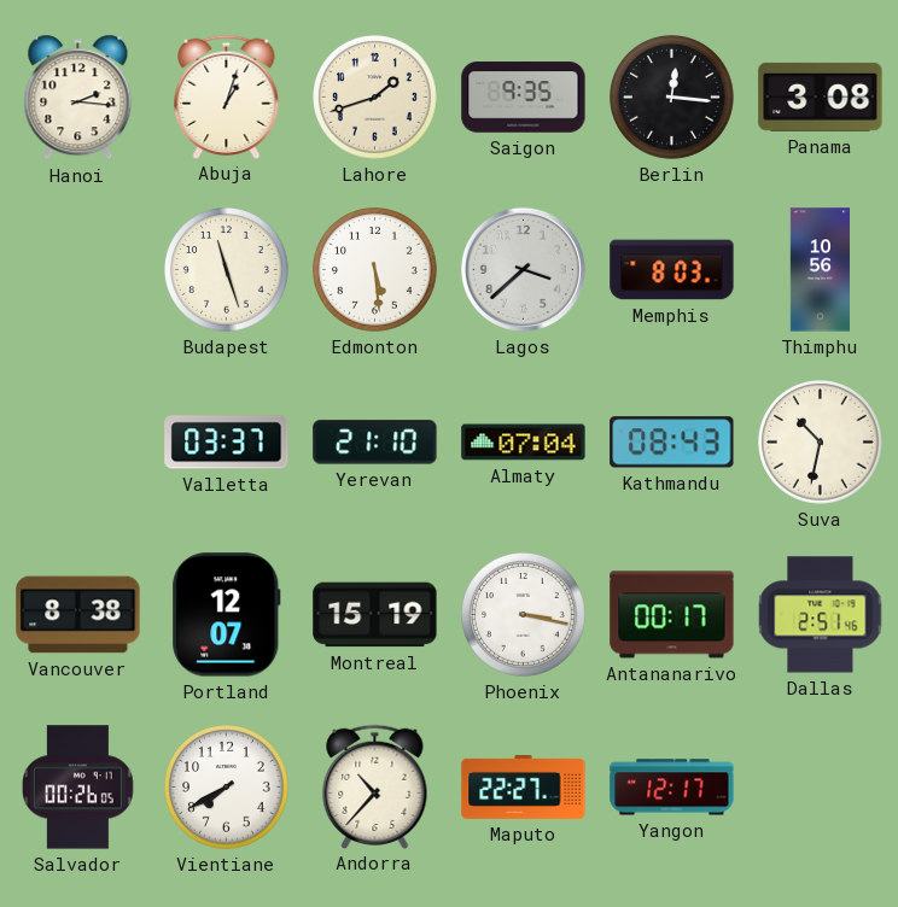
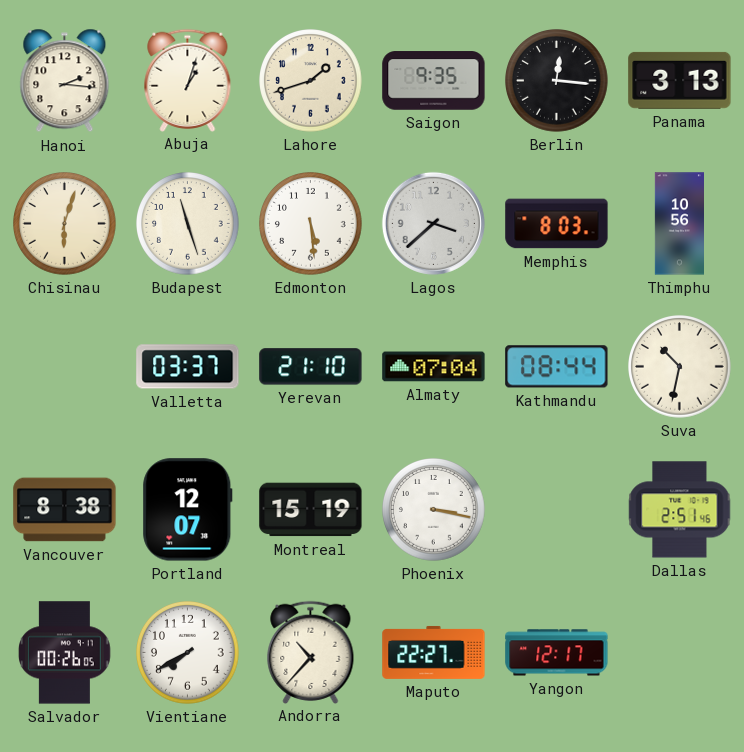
Panama: 3:08 -> 3:13
Chisinau: none -> 6:03
Kathmandu: 08:43 -> 08:44
Antananarivo: 00:17 -> none
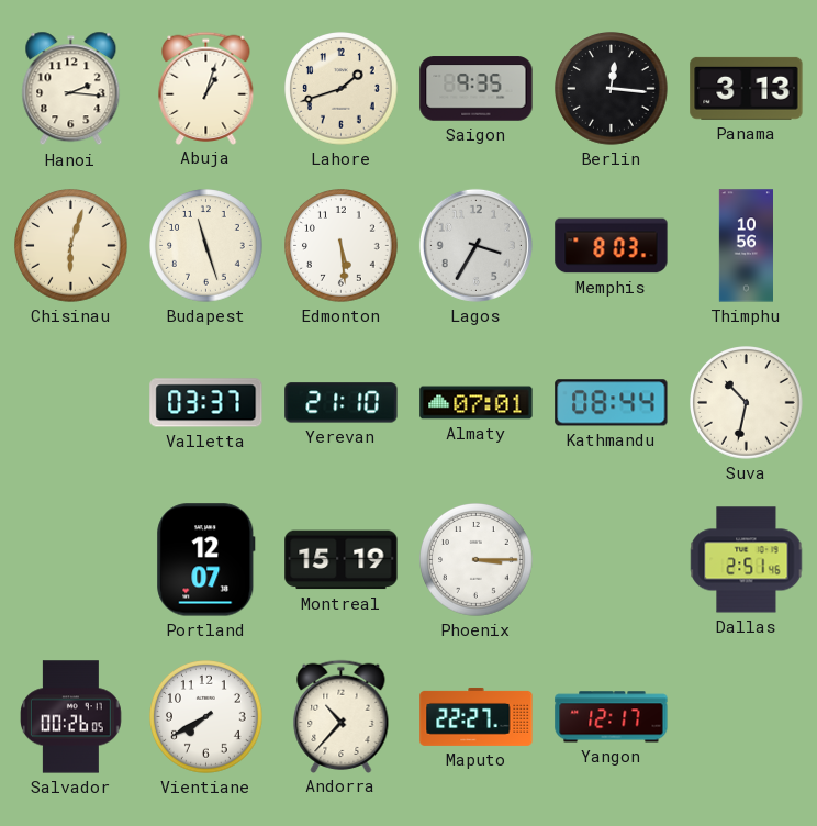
Lagos: 3:38 -> 3:35
Almaty: 07:04 -> 07:01
Vancouver: 8:38 -> none
Phoenix: 3:17 -> 3:15
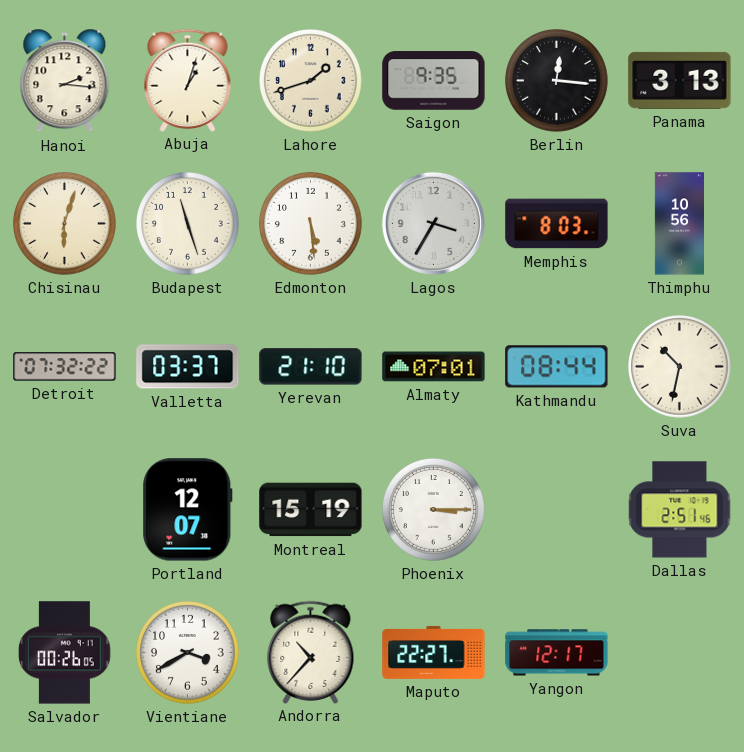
Detroit: none -> 07:32
Vientiane: 7:40 -> 3:40
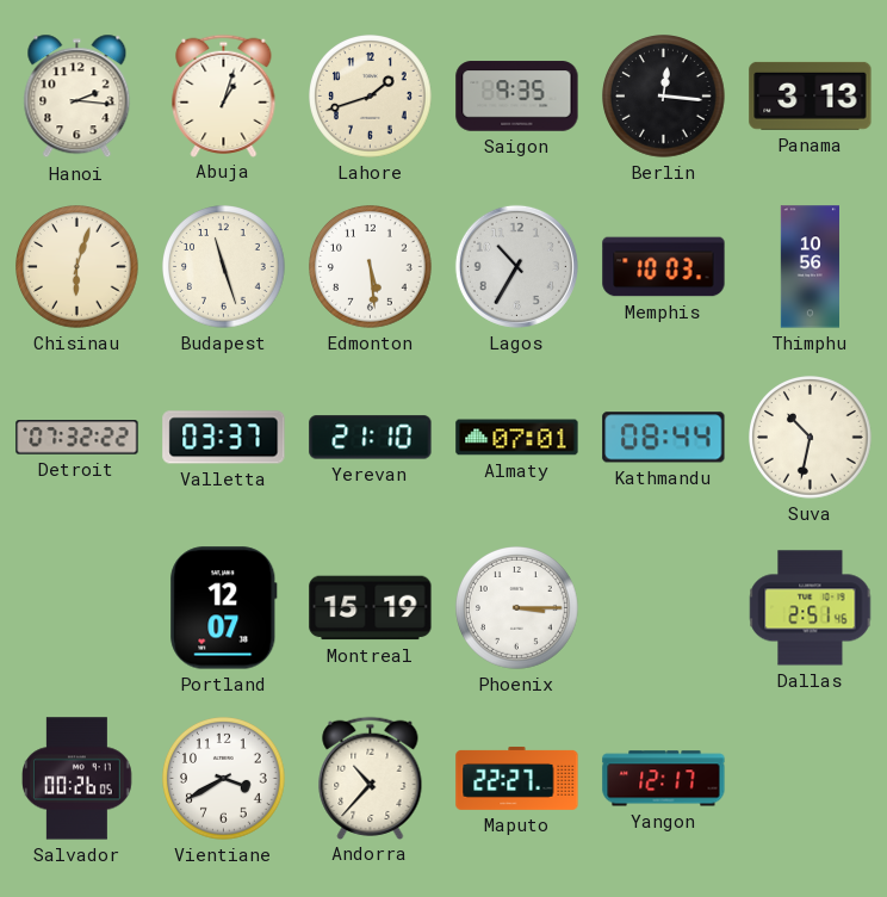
Lagos: 3:35 -> 10:35
Memphis: 8:03 -> 10:03
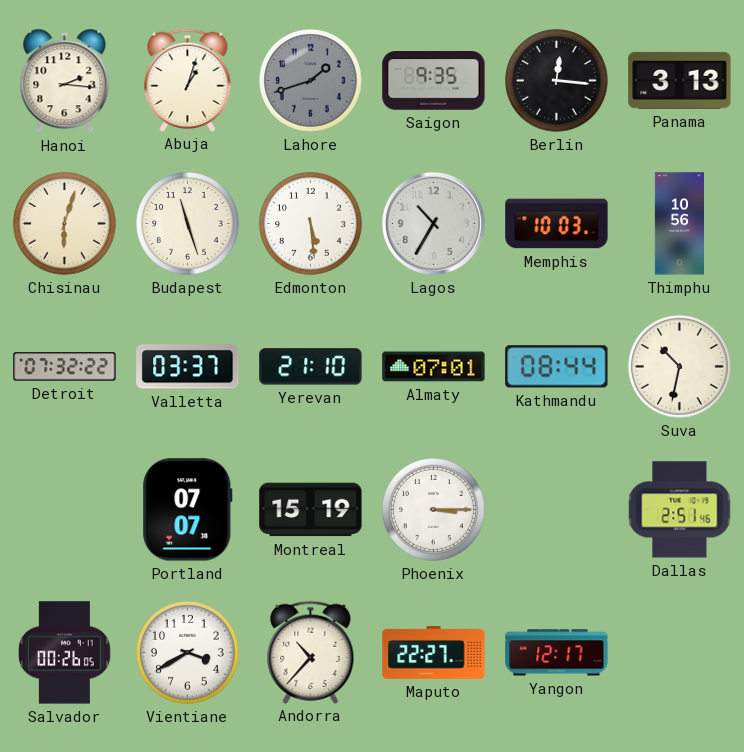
Lahore dial: cream -> grey
Portland: 12:07 -> 07:07
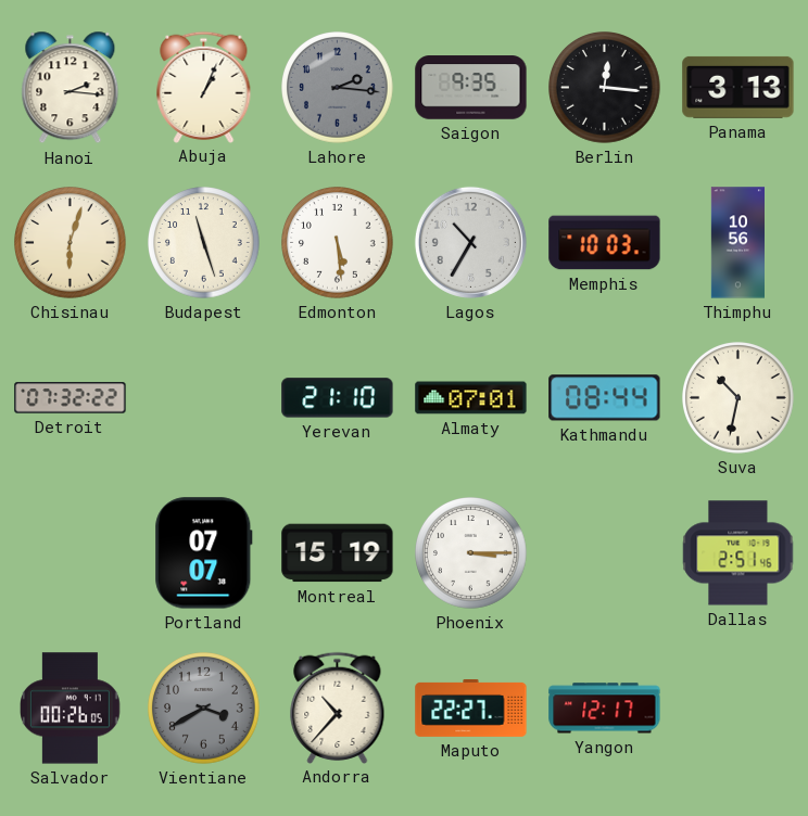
Abuja: 1:03 -> 1:04
Lahore: 1:42 -> 2:16
Valletta: 03:37 -> none
Vientiane dial: white -> grey
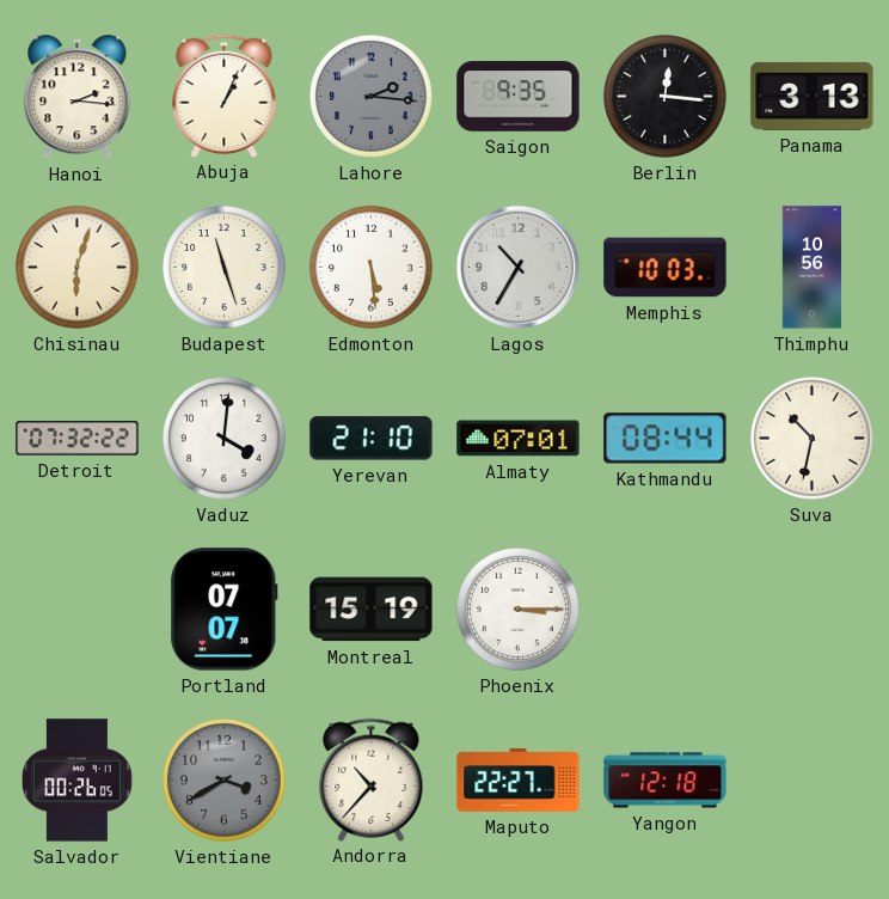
Vaduz: none -> 4:01
Dallas: 2:51 -> none
Yangon: 12:17 -> 12:18
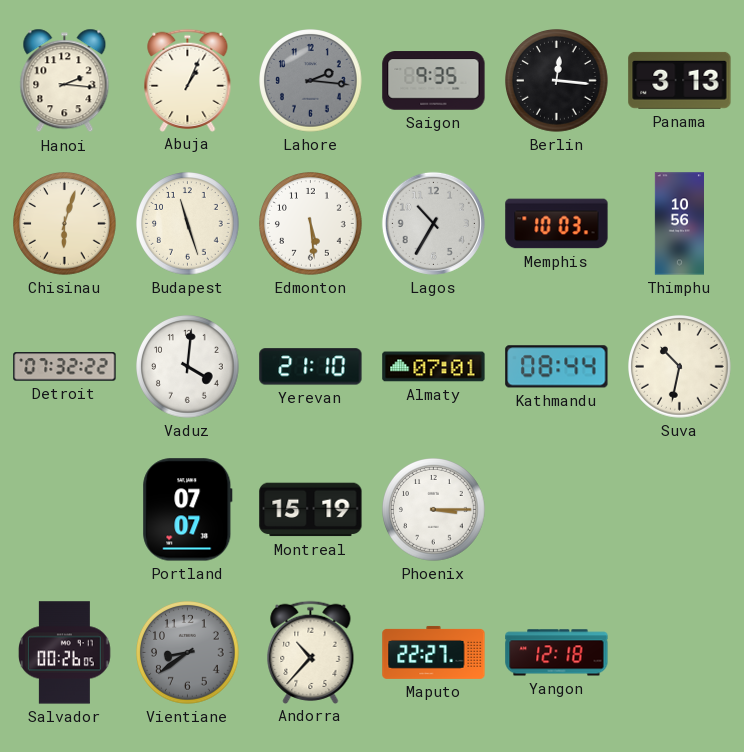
Vientiane: 3:40 -> 8:39
